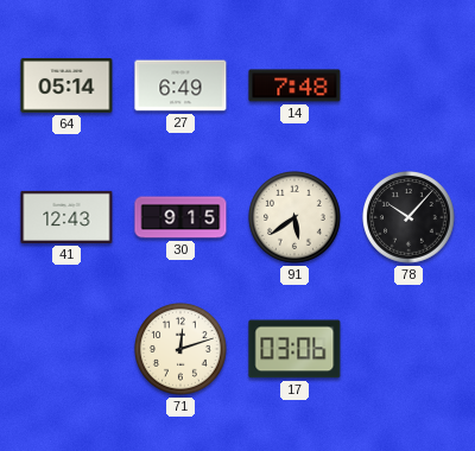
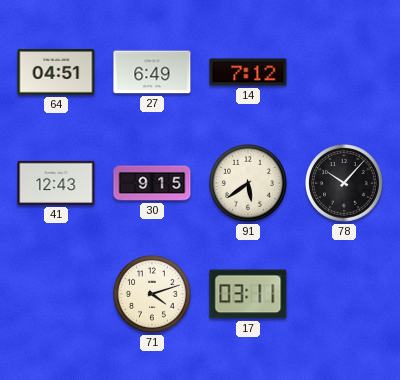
64: 05:14 -> 04:51
14: 7:48 -> 7:12
71: 12:12 -> 4:12
17: 03:06 -> 03:11
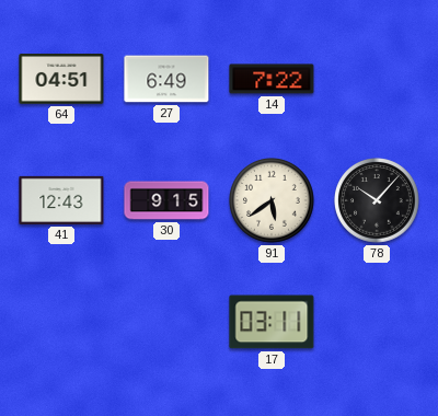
14: 7:12 -> 7:22
71: 4:12 -> none
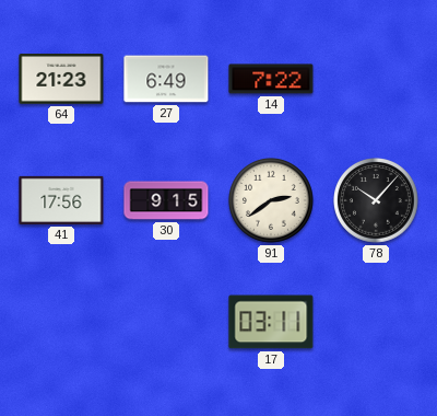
64: 04:51 -> 21:23
41: 12:43 -> 17:56
91: 5:39 -> 2:39
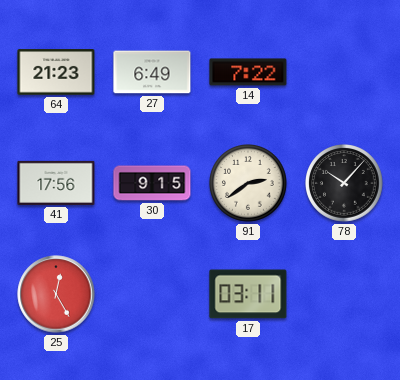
25: none -> 12:25
